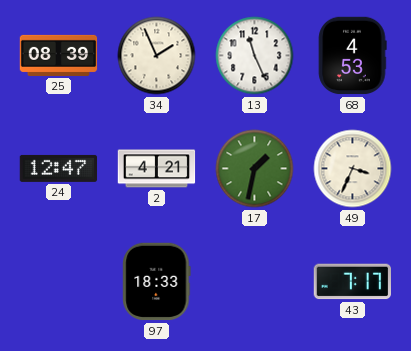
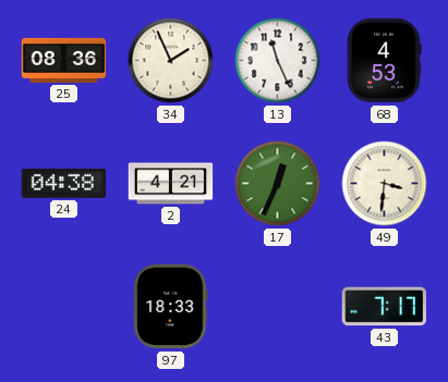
25: 08:39 -> 08:36
24: 12:47 -> 04:38
17: 1:32 -> 12:34
49: 3:34 -> 3:31
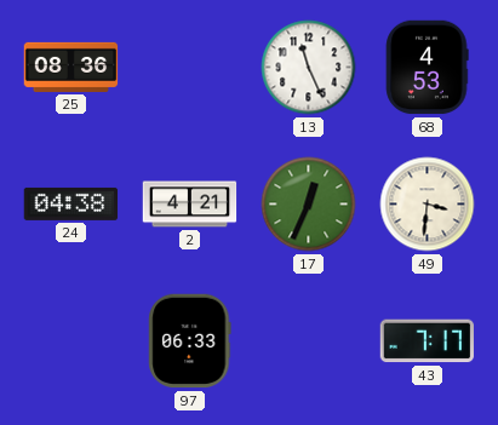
34: 1:56 -> none
97: 18:33 -> 06:33
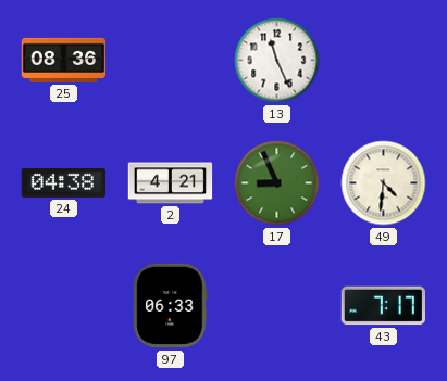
68: 4:53 -> none
17: 12:34 -> 8:56
49: 3:31 -> 4:31
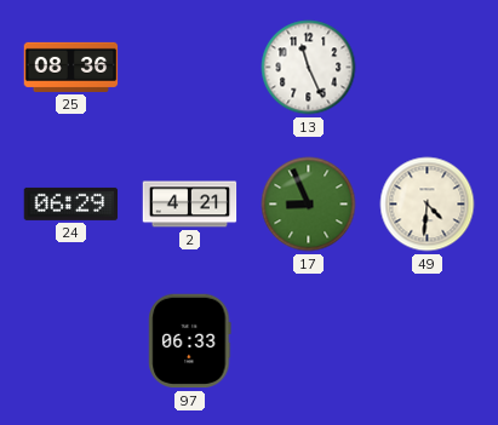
24: 04:38 -> 06:29
43: 7:17 -> none
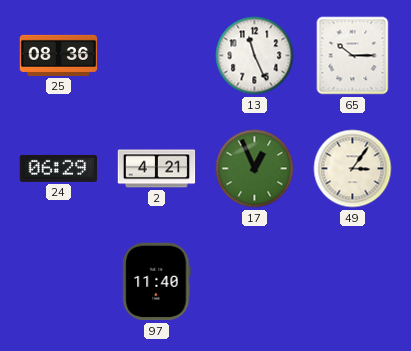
65: none -> 10:15
17: 8:56 -> 12:56
49: 4:31 -> 3:06
97: 06:33 -> 11:40
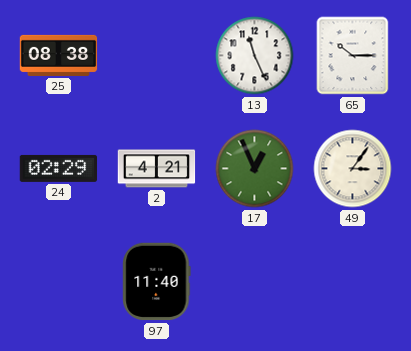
25: 08:36 -> 08:38
24: 06:29 -> 02:29
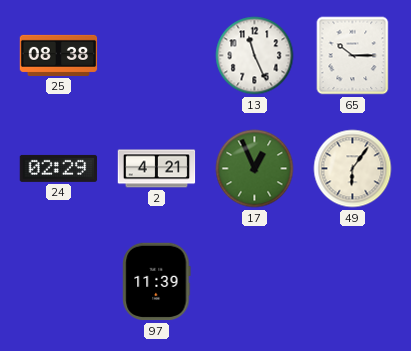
49: 3:06 -> 6:06
97: 11:40 -> 11:39
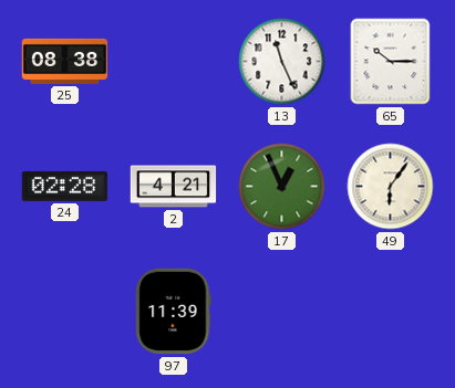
24: 02:29 -> 02:28
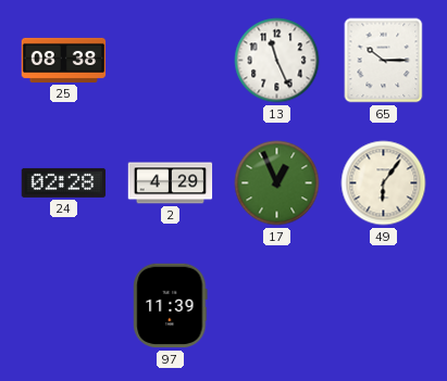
2: 4:21 -> 4:29
